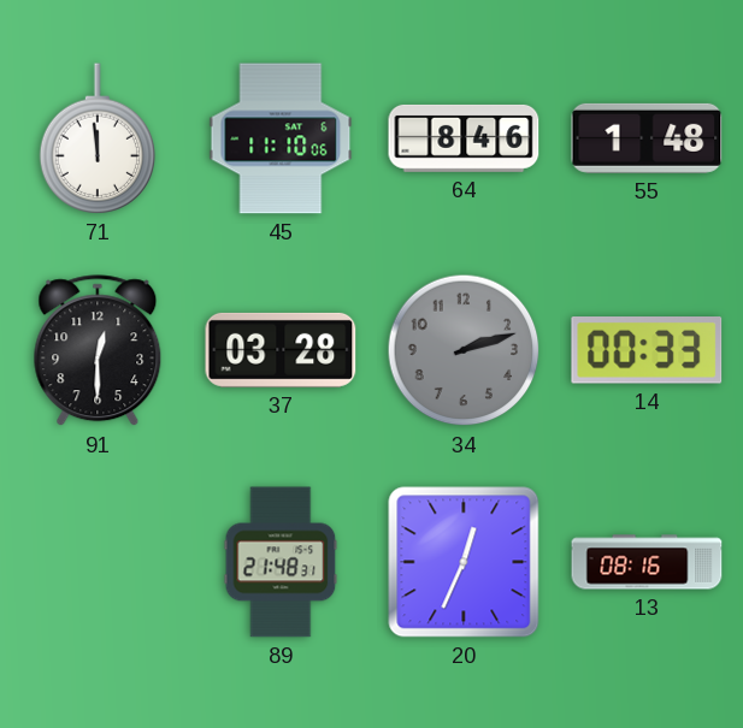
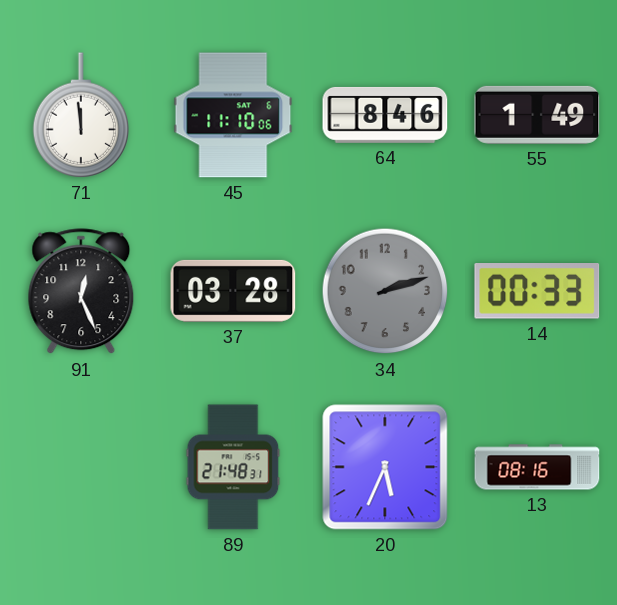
55: 1:48 -> 1:49
91: 12:30 -> 12:26
20: 12:34 -> 5:34
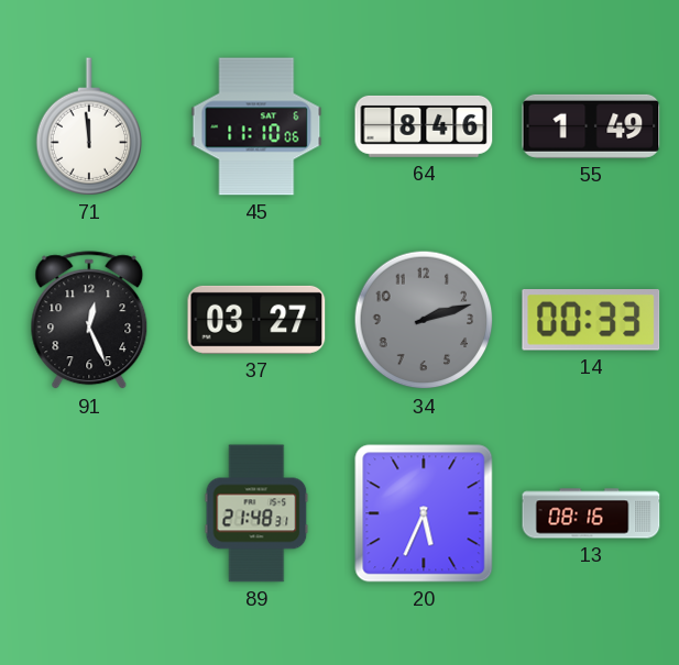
37: 03:28 -> 03:27
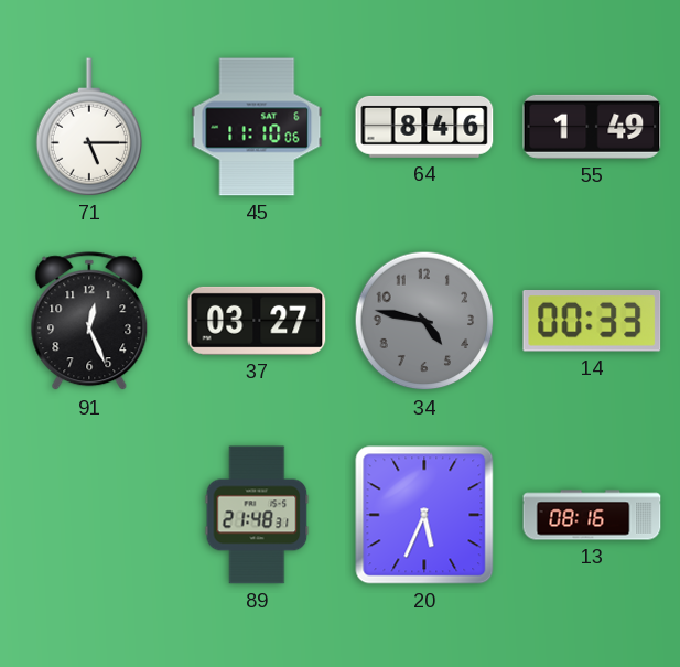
71: 11:59 -> 5:15
34: 2:12 -> 4:47
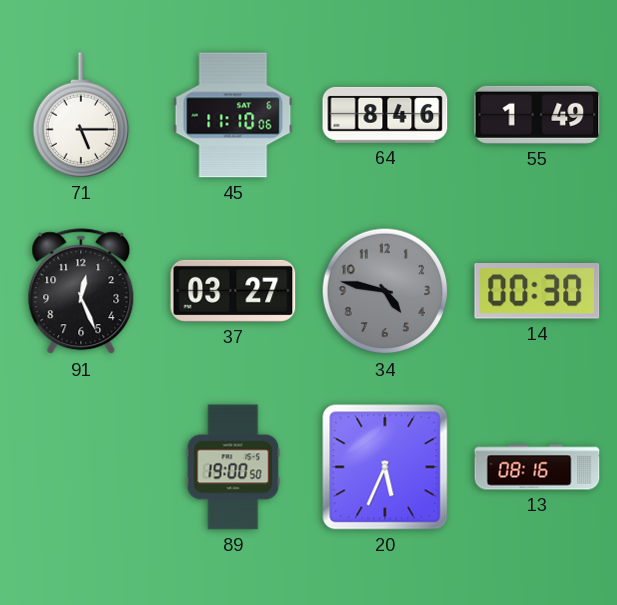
14: 00:33 -> 00:30
89: 21:48 -> 19:00
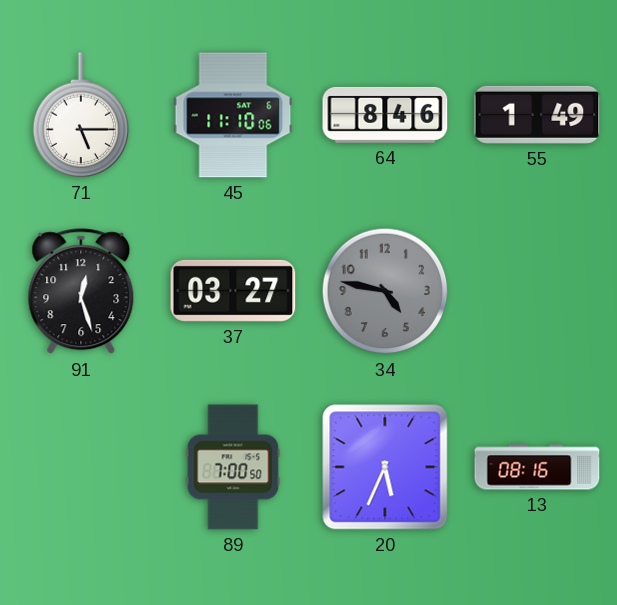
91: 12:26 -> 12:27
14: 00:30 -> none
89: 19:00 -> 7:00
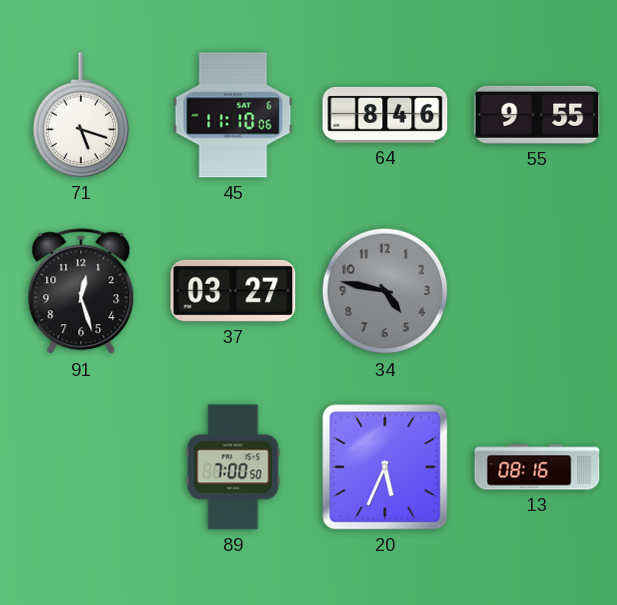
71: 5:15 -> 5:18
55: 1:49 -> 9:55
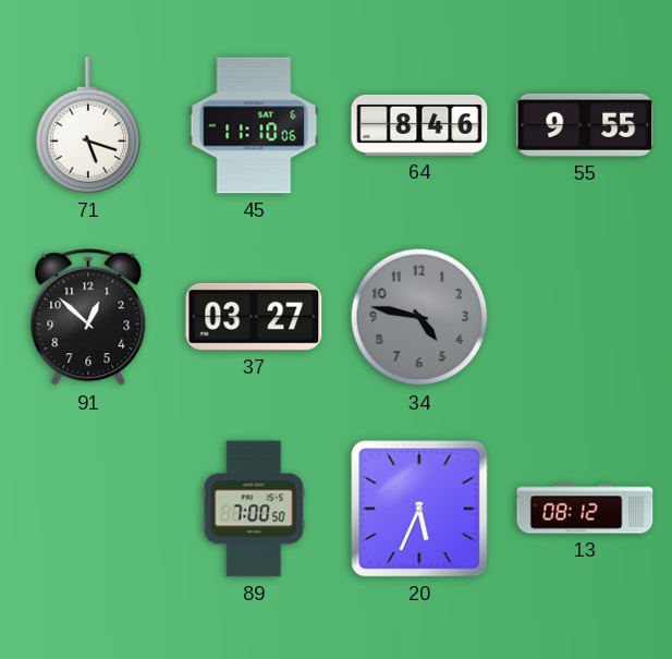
91: 12:27 -> 12:52
13: 08:16 -> 08:12
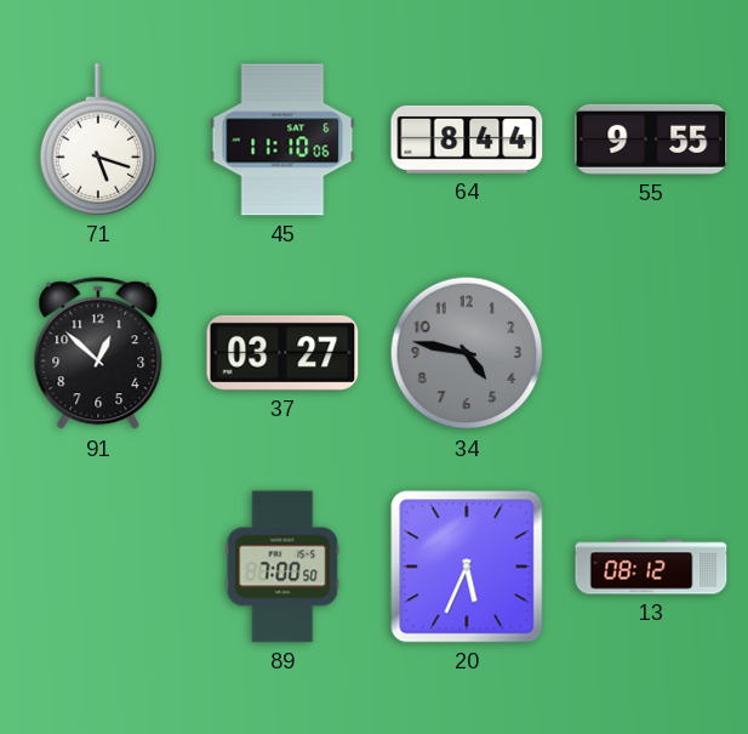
64: 8:46 -> 8:44
